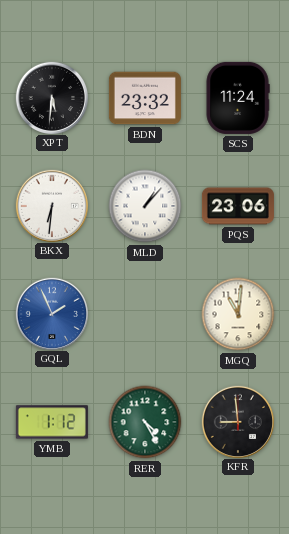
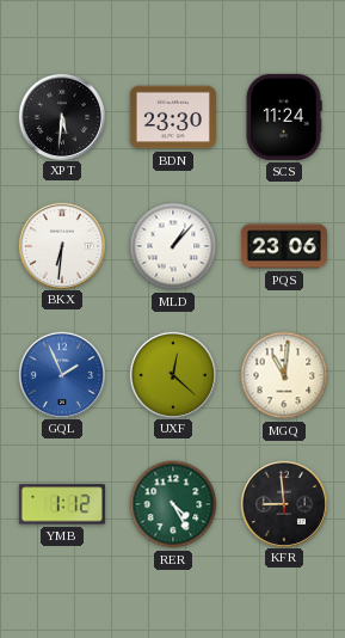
BDN: 23:32 -> 23:30
UXF: none -> 12:22
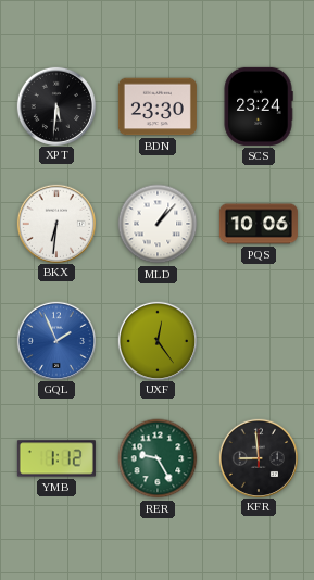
SCS: 11:24 -> 23:24
PQS: 23:06 -> 10:06
UXF: 12:22 -> 12:24
MGQ: 11:01 -> none
RER: 4:25 -> 9:25
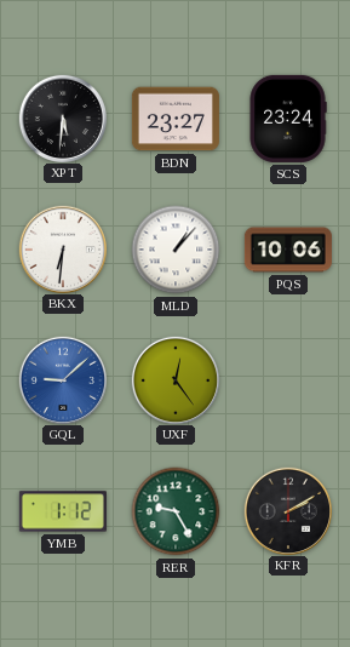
BDN: 23:30 -> 23:27
GQL: 1:56 -> 9:08
KFR: 8:59 -> 2:10
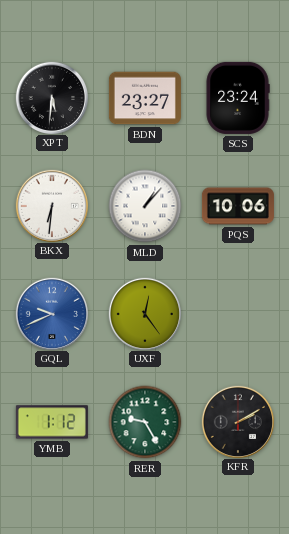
GQL: 9:08 -> 9:41
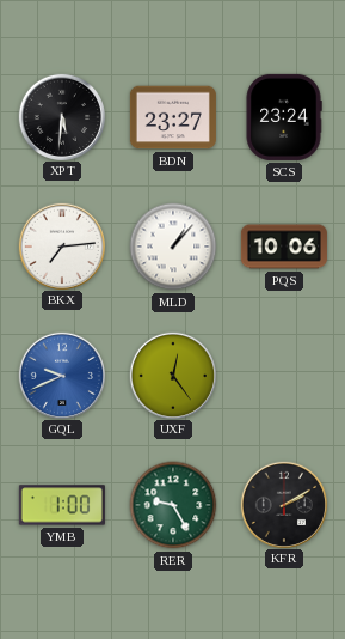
BKX: 6:31 -> 7:14
YMB: 1:12 -> 1:00
